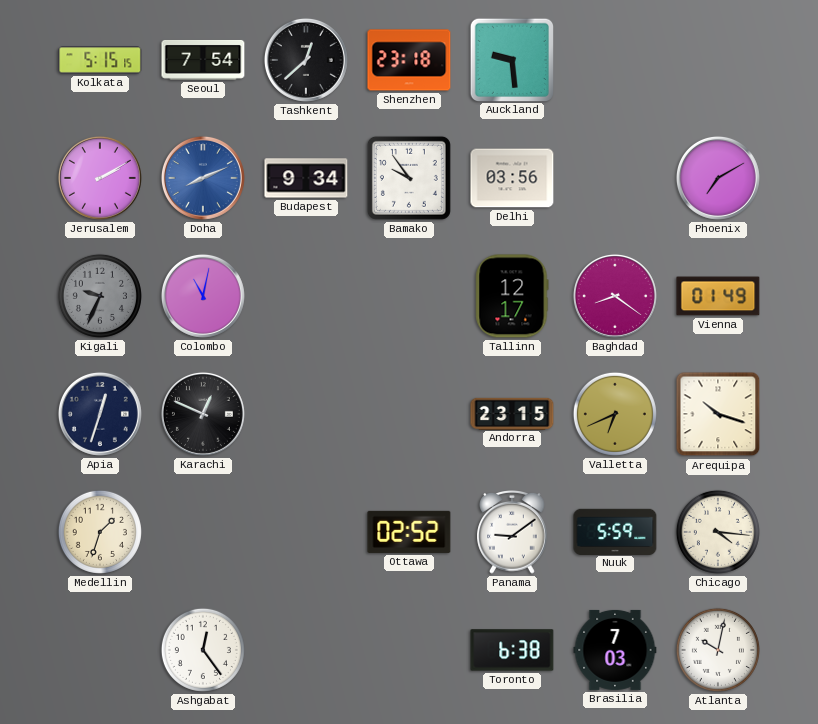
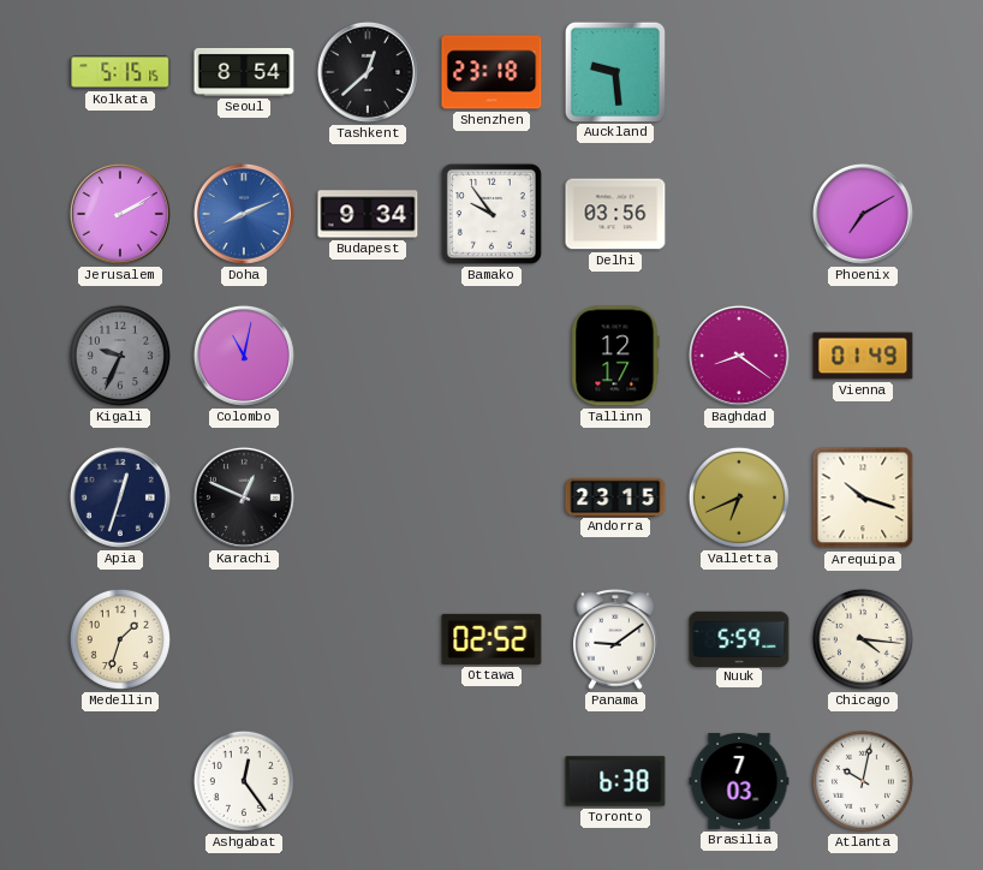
Seoul: 7:54 -> 8:54
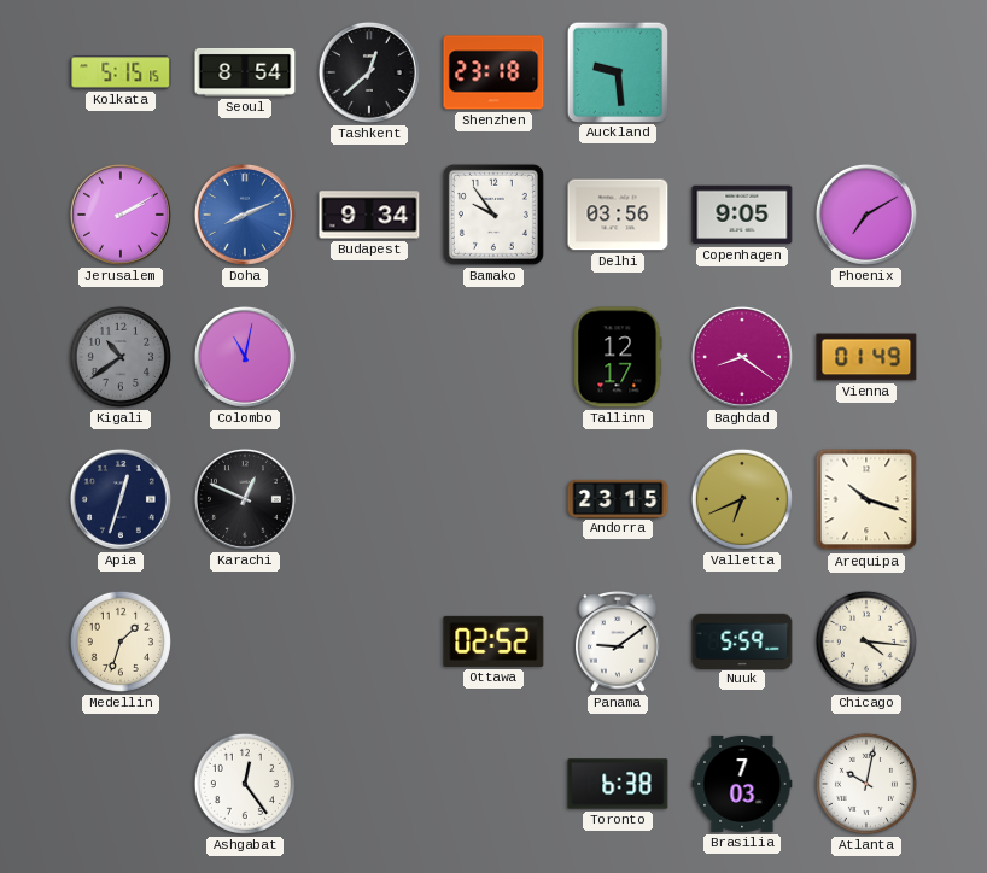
Copenhagen: none -> 9:05
Kigali: 9:34 -> 10:39
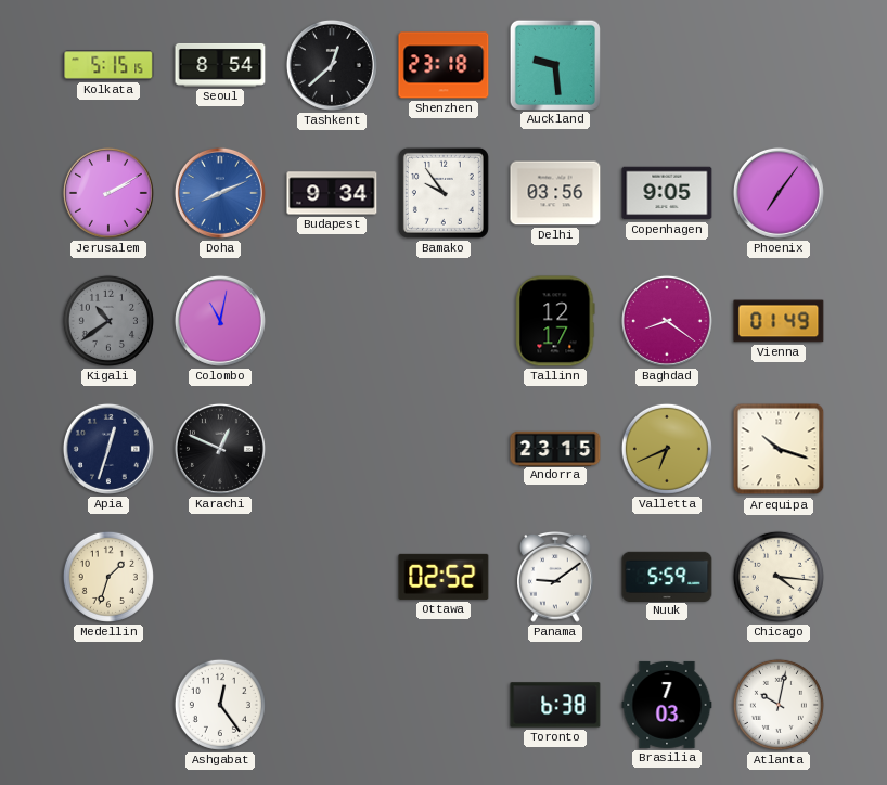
Phoenix: 7:10 -> 7:06
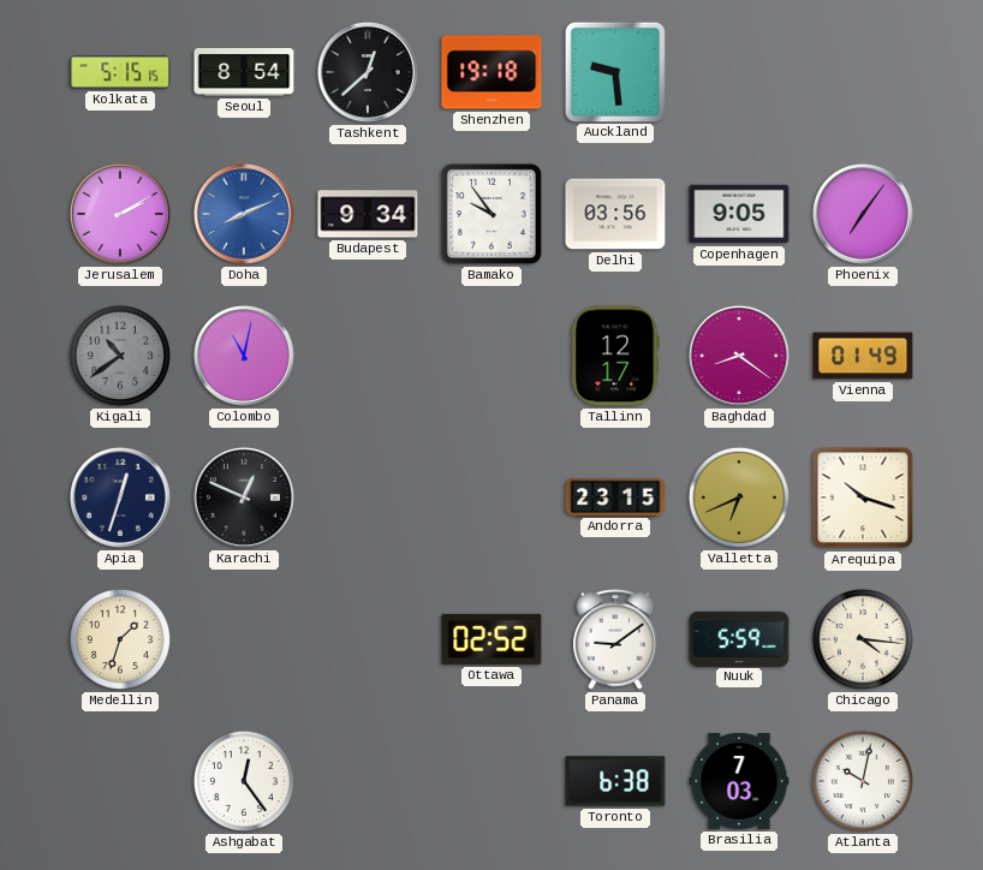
Shenzhen: 23:18 -> 19:18
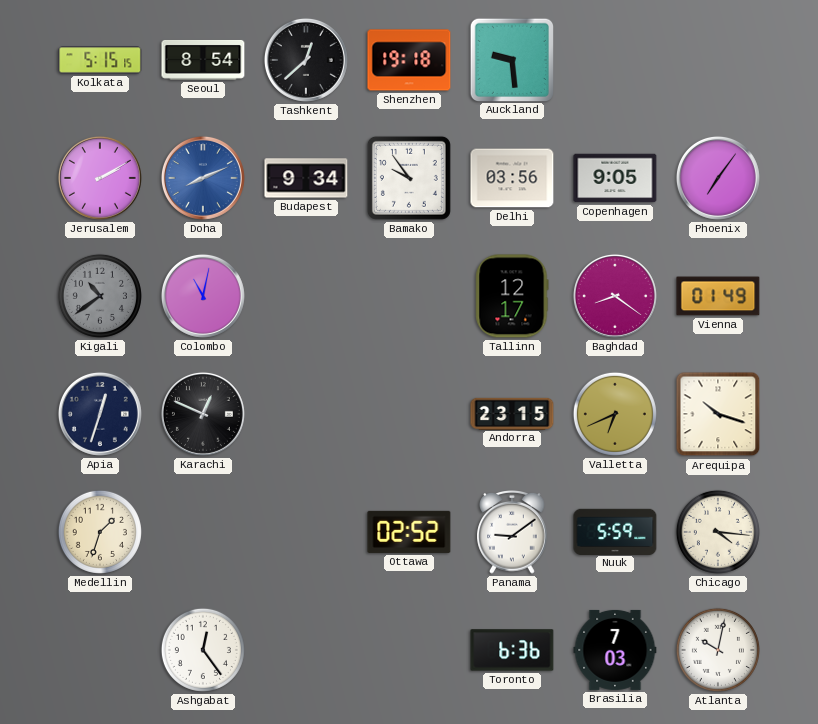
Toronto: 6:38 -> 6:36
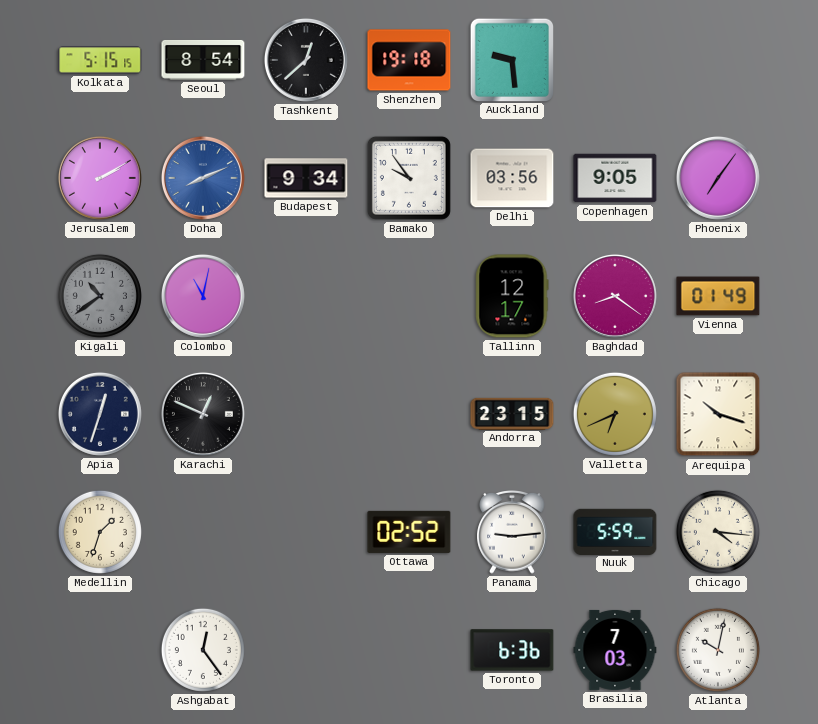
Panama: 9:09 -> 9:14
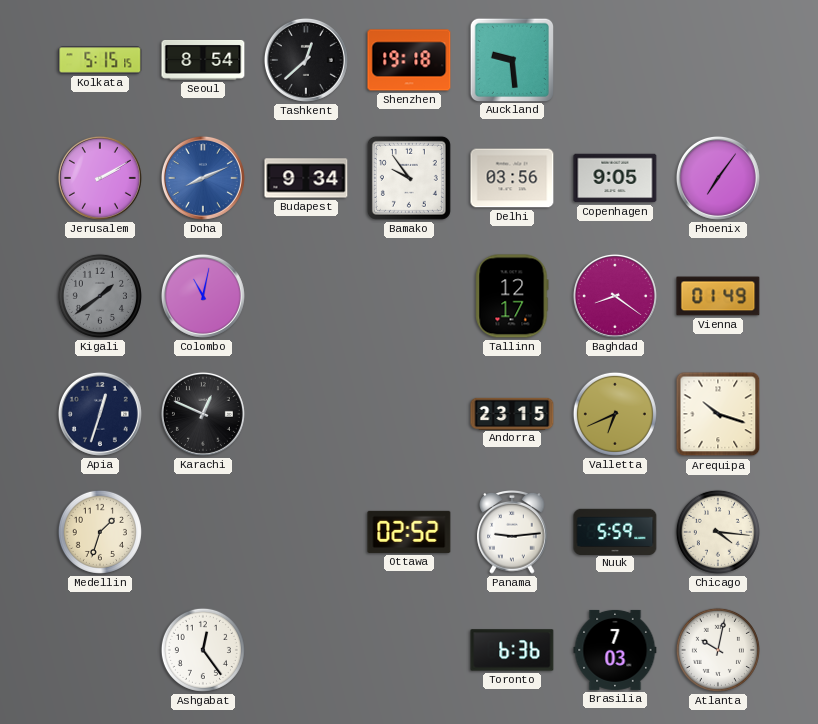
Kigali: 10:39 -> 1:39
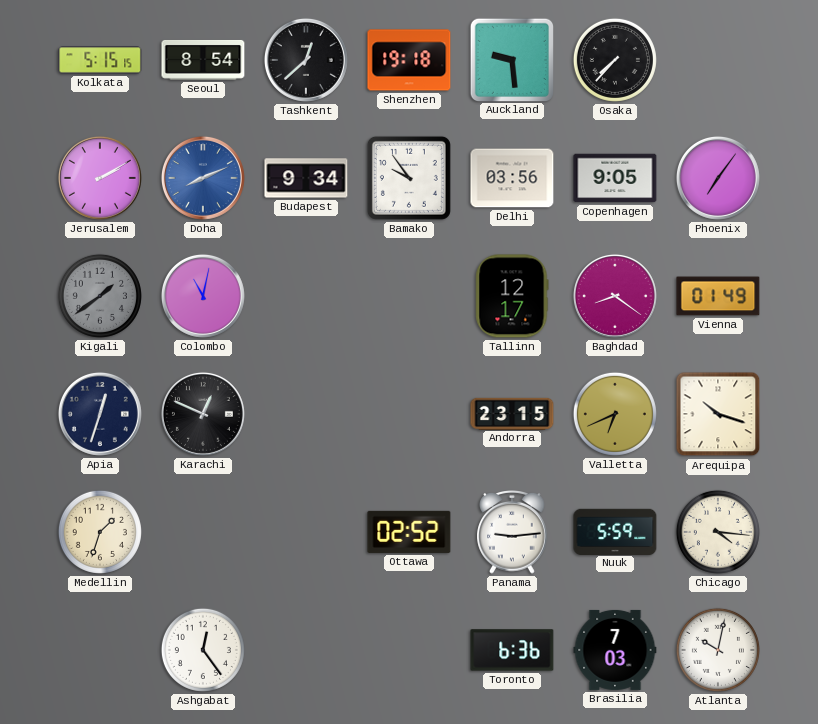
Osaka: none -> 7:37
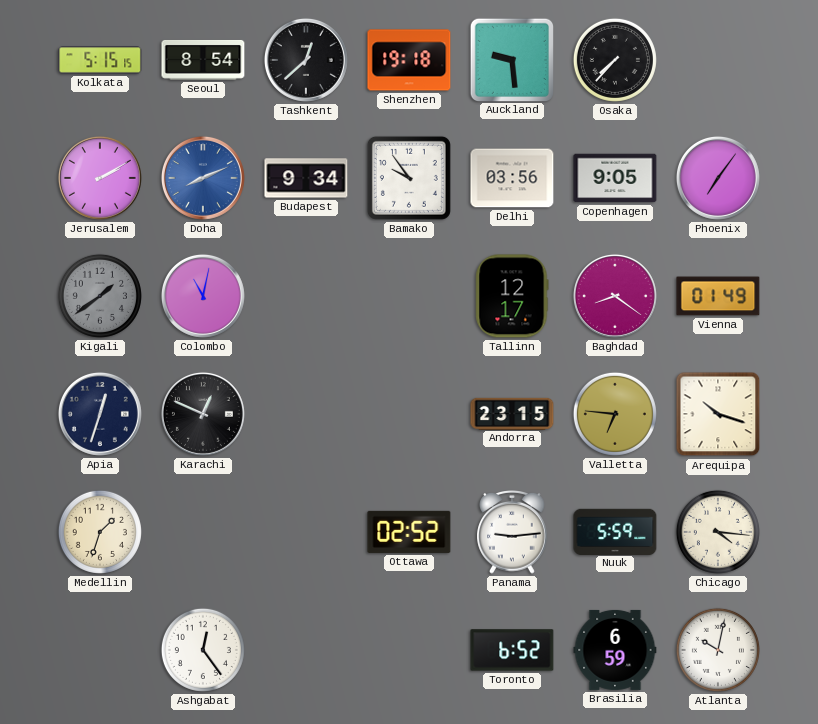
Valletta: 6:41 -> 6:46
Toronto: 6:36 -> 6:52
Brasilia: 7:03 -> 6:59
